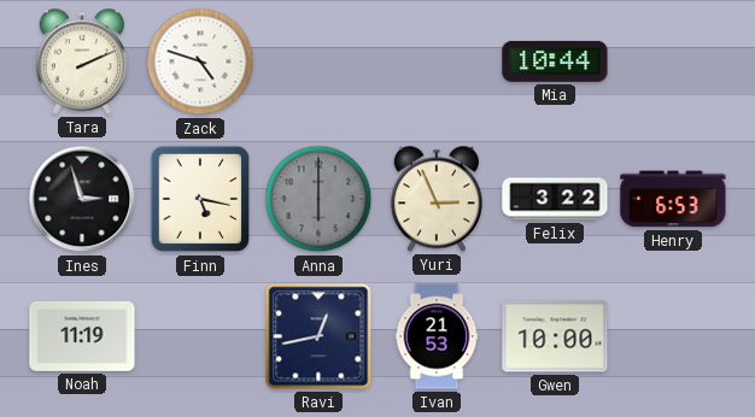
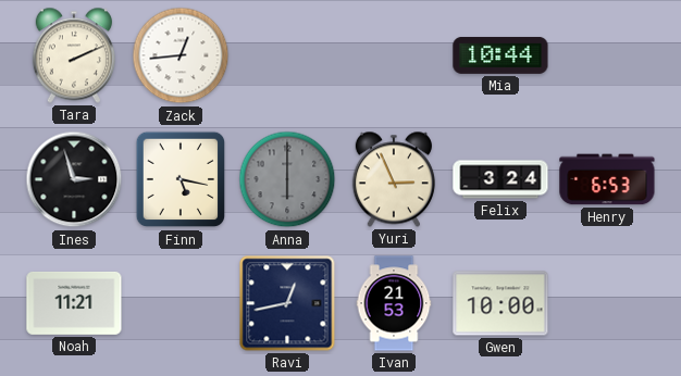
Zack: 4:48 -> 12:44
Felix: 3:22 -> 3:24
Noah: 11:19 -> 11:21
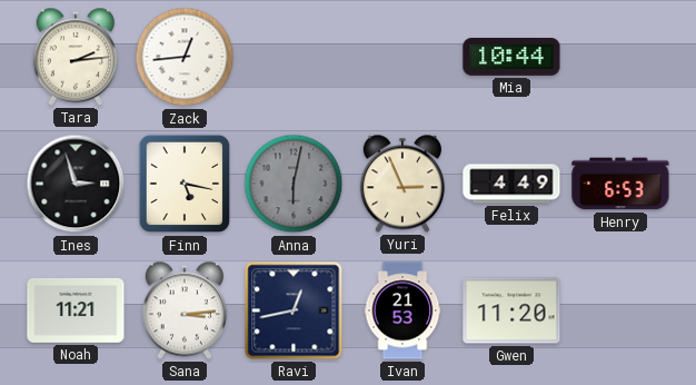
Tara: 2:11 -> 2:14
Anna: 6:00 -> 6:02
Felix: 3:24 -> 4:49
Sana: none -> 3:14
Gwen: 10:00 -> 11:20
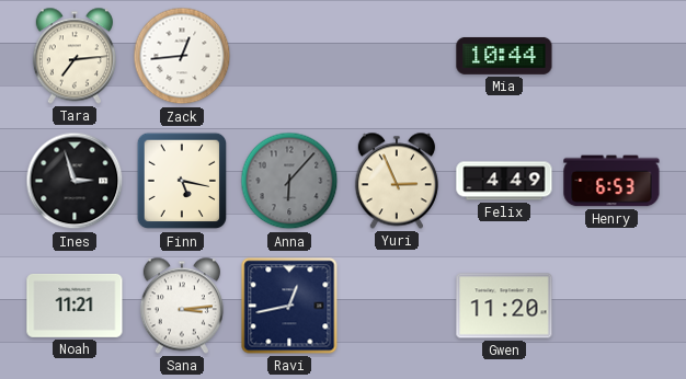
Tara: 2:14 -> 7:14
Anna: 6:02 -> 6:07
Ivan: 21:53 -> none
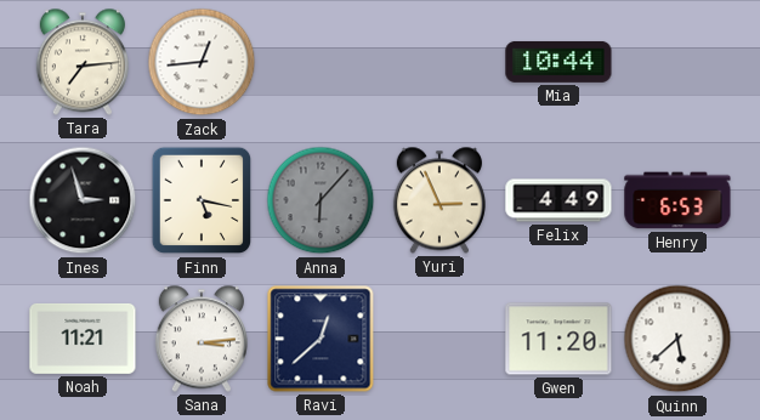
Ravi: 12:43 -> 12:38
Quinn: none -> 5:38
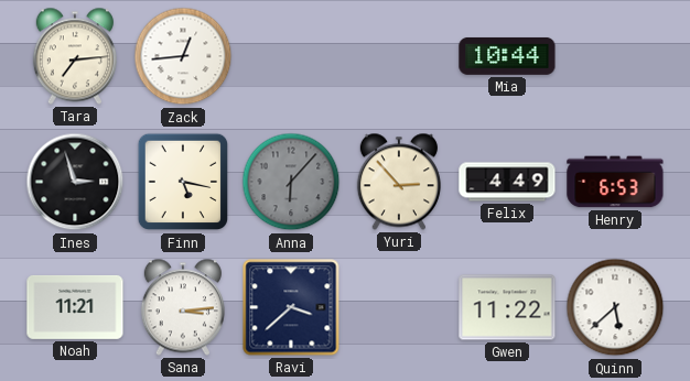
Yuri: 2:56 -> 2:53
Ravi: 12:38 -> 3:38
Gwen: 11:20 -> 11:22
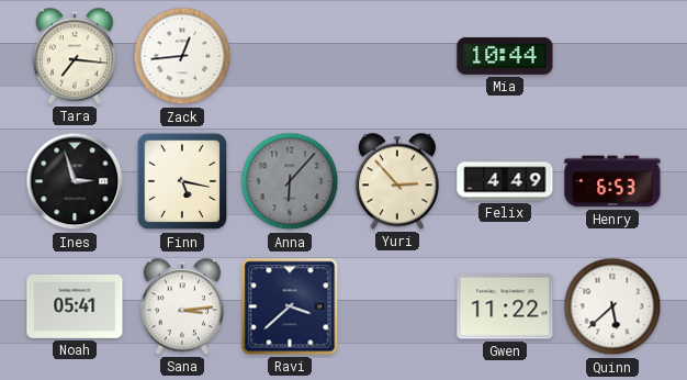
Tara: 7:14 -> 7:16
Noah: 11:21 -> 05:41
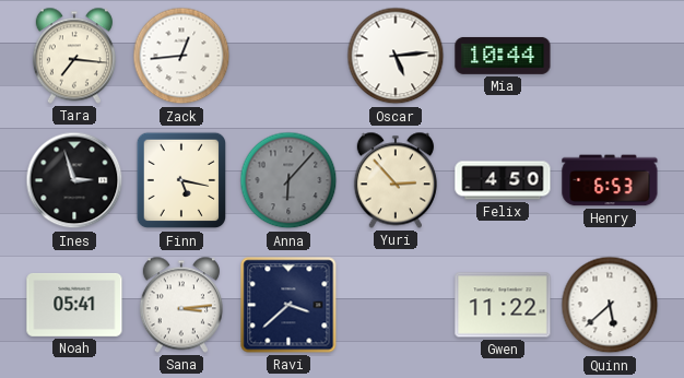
Oscar: none -> 5:14
Felix: 4:49 -> 4:50
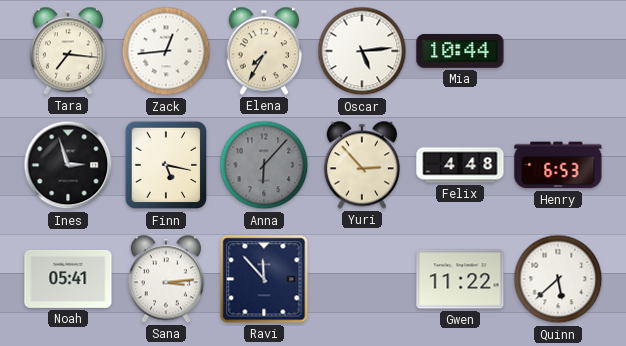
Elena: none -> 7:35
Felix: 4:50 -> 4:48
Ravi: 3:38 -> 11:53
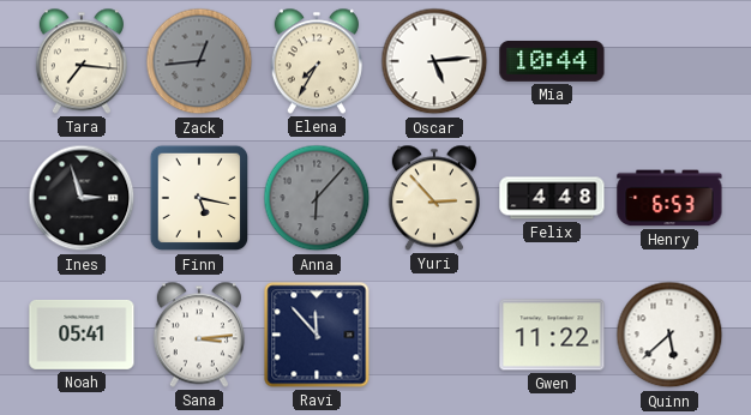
Zack dial: white -> grey
